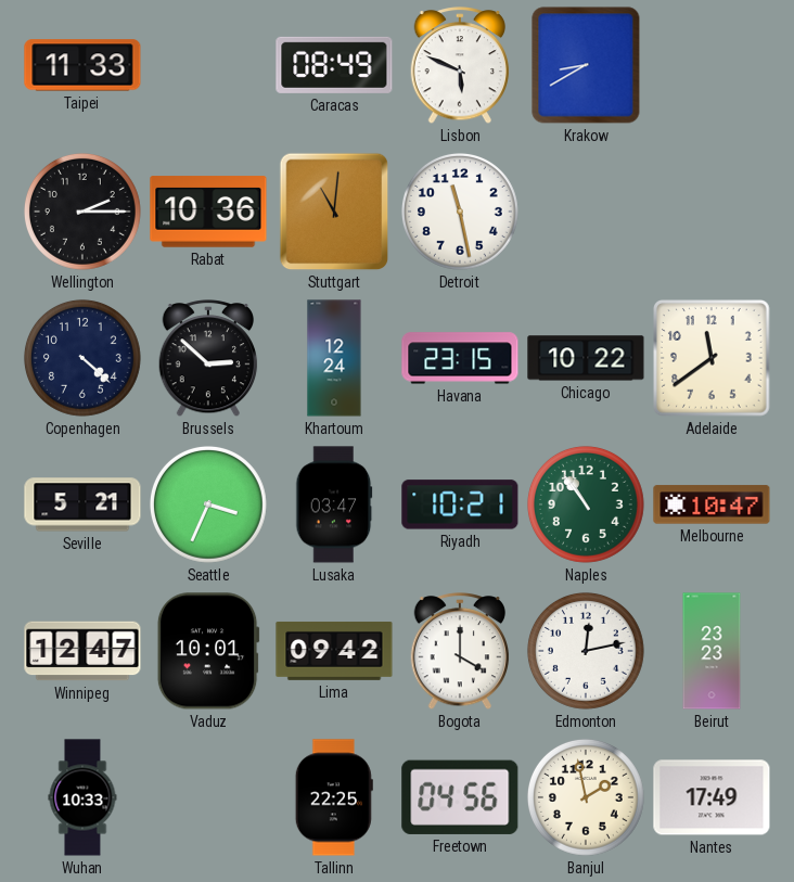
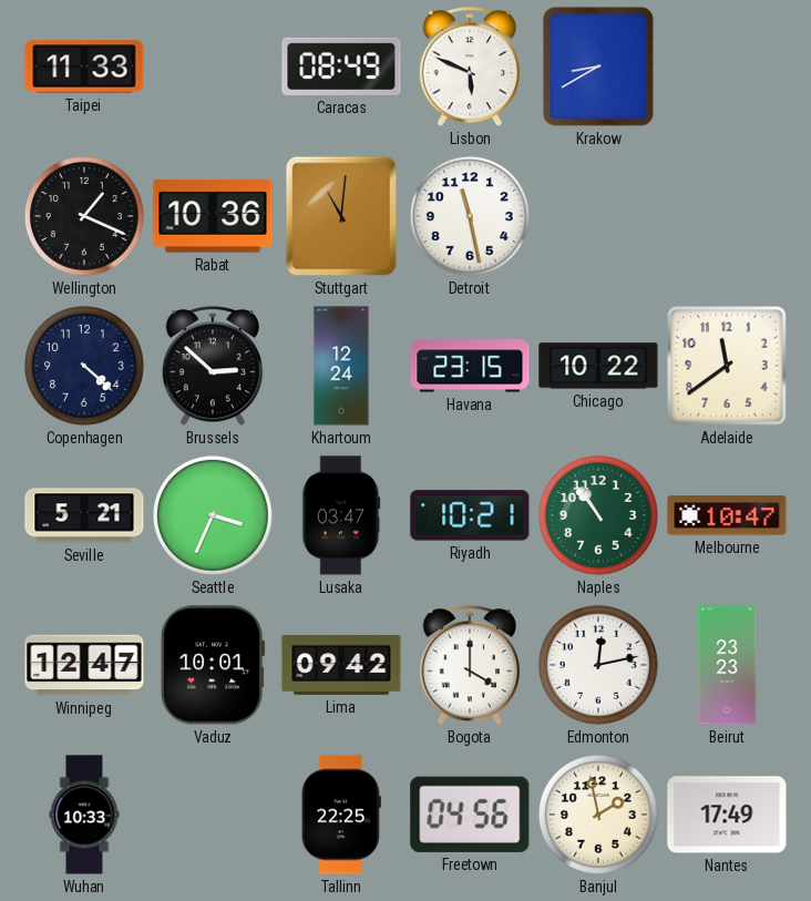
Wellington: 2:15 -> 1:19
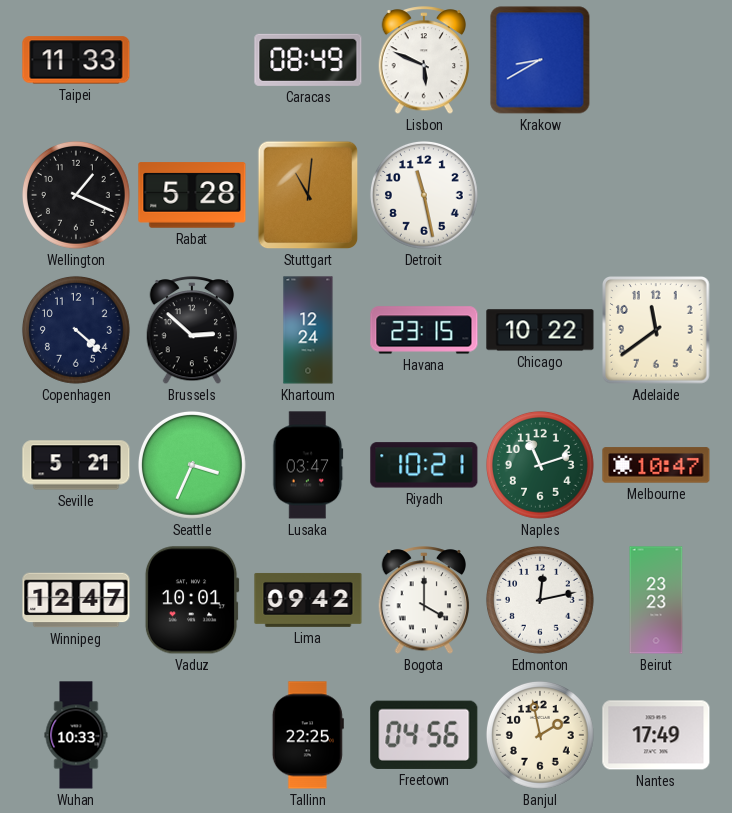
Rabat: 10:36 -> 5:28
Naples: 10:54 -> 11:12
